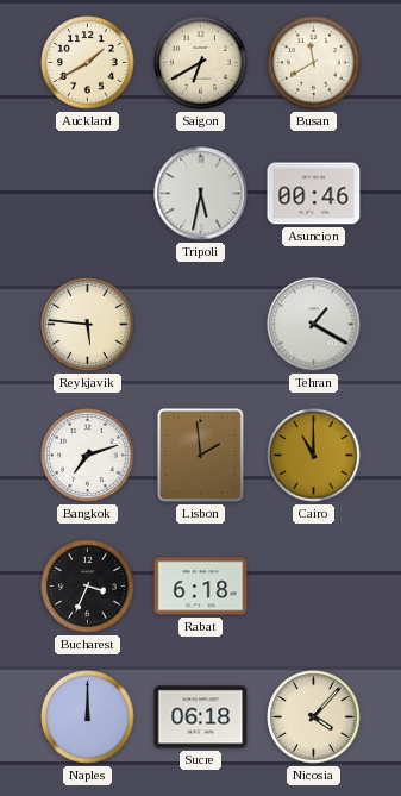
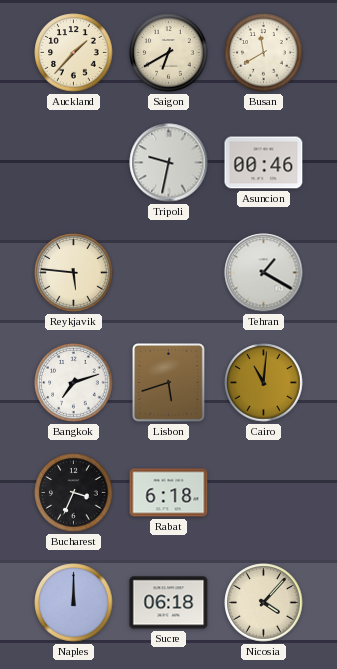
Auckland: 1:40 -> 1:37
Tripoli: 5:32 -> 9:32
Lisbon: 1:59 -> 5:42
Cairo: 11:00 -> 11:01
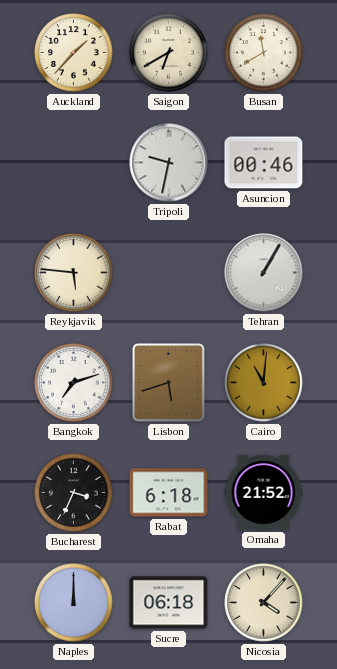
Tehran: 1:20 -> 1:05
Omaha: none -> 21:52
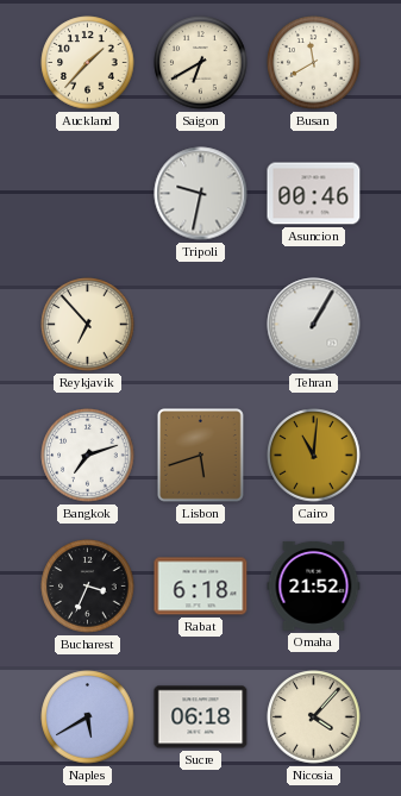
Reykjavik: 5:46 -> 6:53
Naples: 12:00 -> 5:40
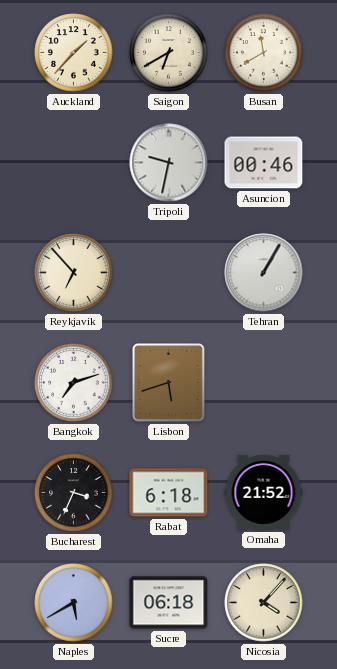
Cairo: 11:01 -> none
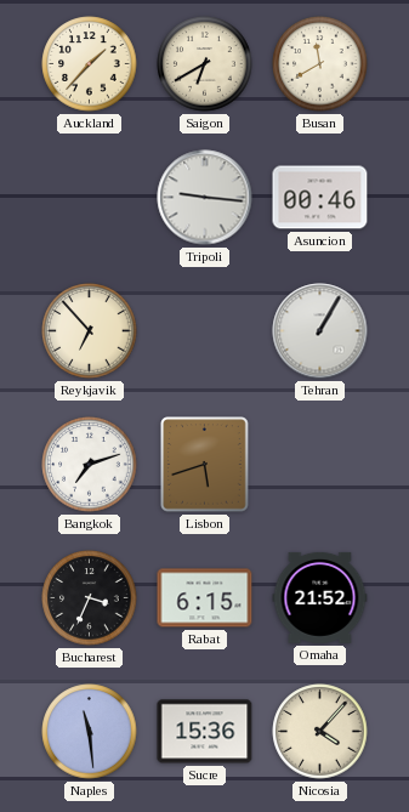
Tripoli: 9:32 -> 9:16
Rabat: 6:18 -> 6:15
Naples: 5:40 -> 11:29
Sucre: 06:18 -> 15:36
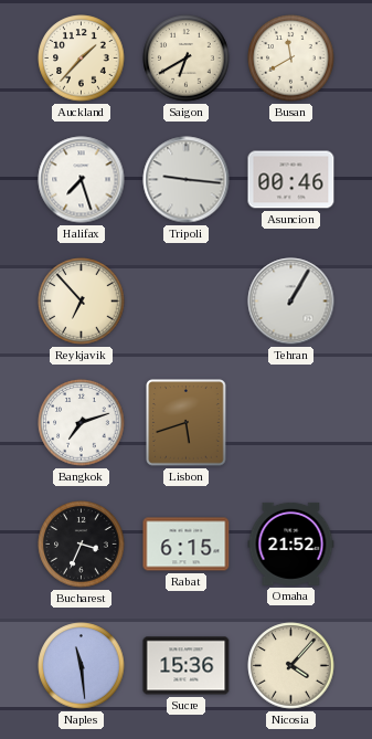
Halifax: none -> 7:27
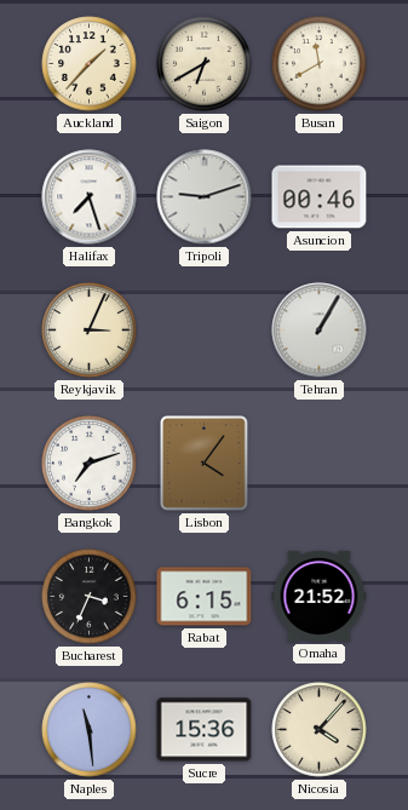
Tripoli: 9:16 -> 9:12
Reykjavik: 6:53 -> 3:04
Lisbon: 5:42 -> 4:06
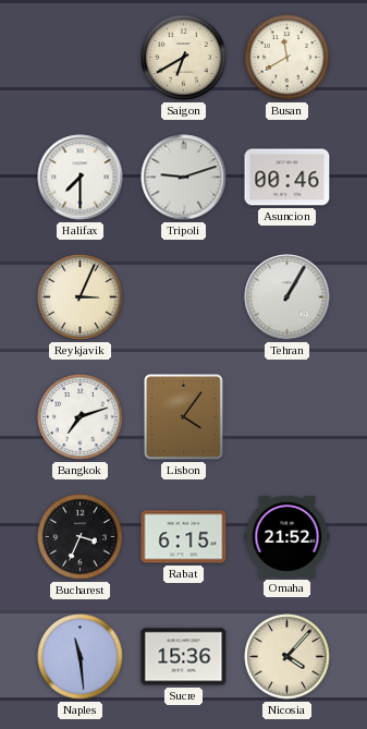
Auckland: 1:37 -> none
Halifax: 7:27 -> 7:30
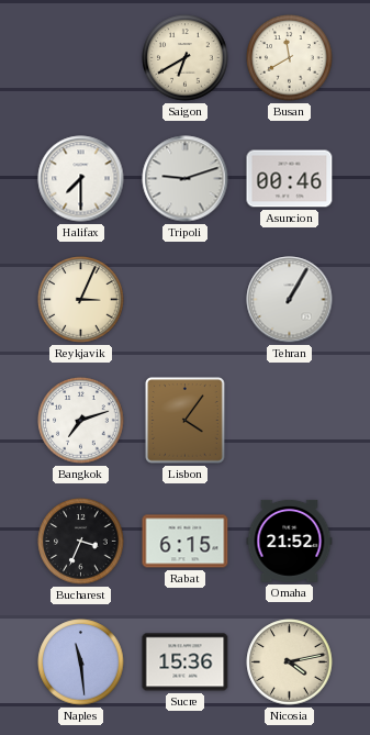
Nicosia: 4:07 -> 4:13
